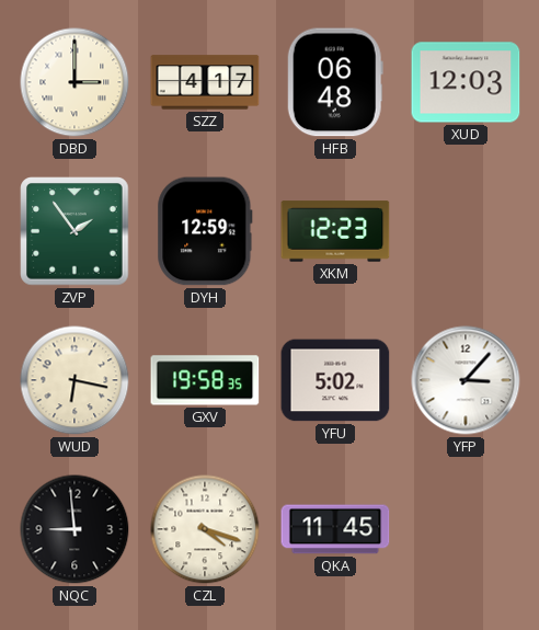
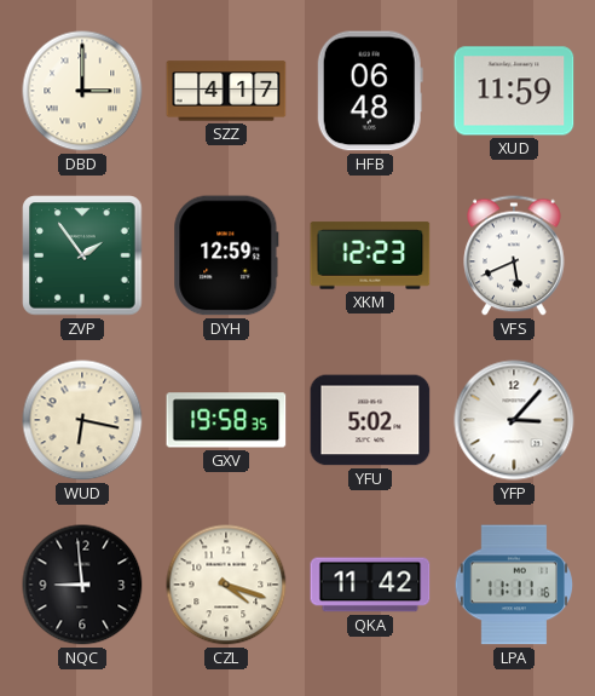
XUD: 12:03 -> 11:59
VFS: none -> 5:41
QKA: 11:45 -> 11:42
LPA: none -> 11:11
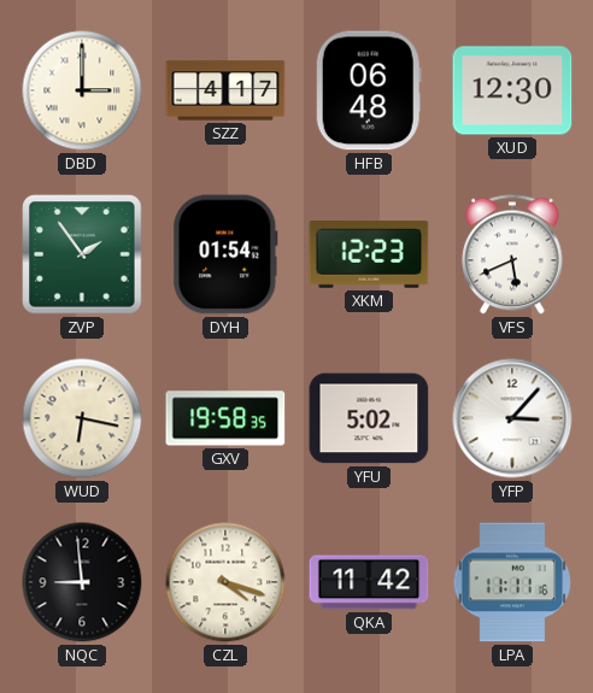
XUD: 11:59 -> 12:30
DYH: 12:59 -> 01:54
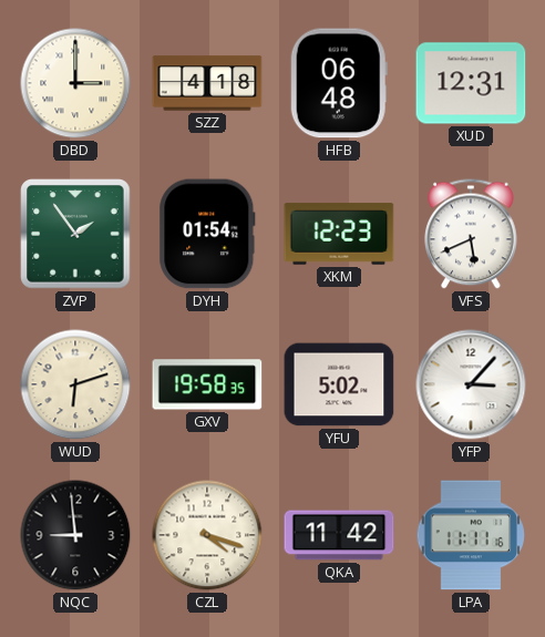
SZZ: 4:17 -> 4:18
XUD: 12:30 -> 12:31
WUD: 6:17 -> 6:12
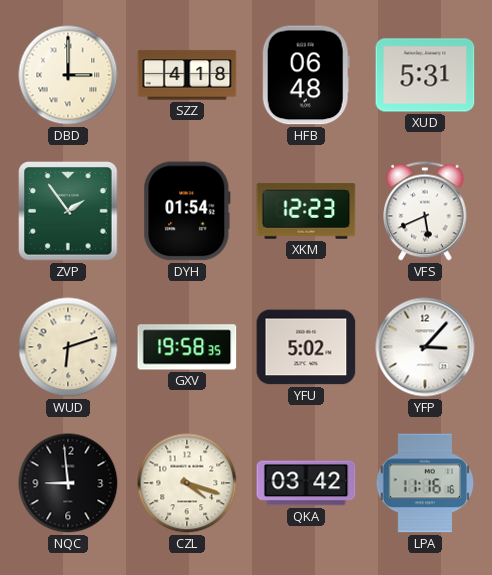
XUD: 12:31 -> 5:31
QKA: 11:42 -> 03:42
LPA: 11:11 -> 11:16
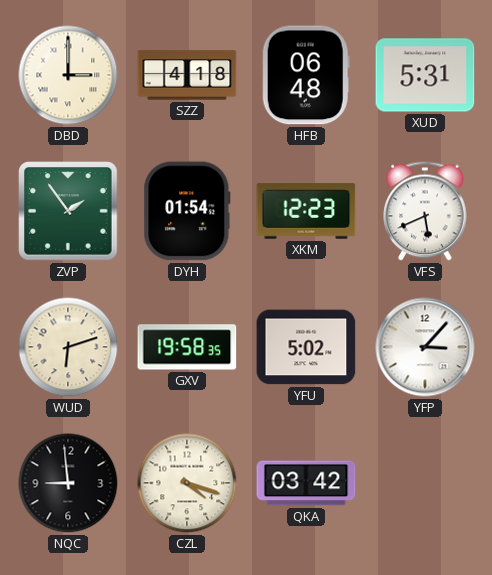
LPA: 11:16 -> none
